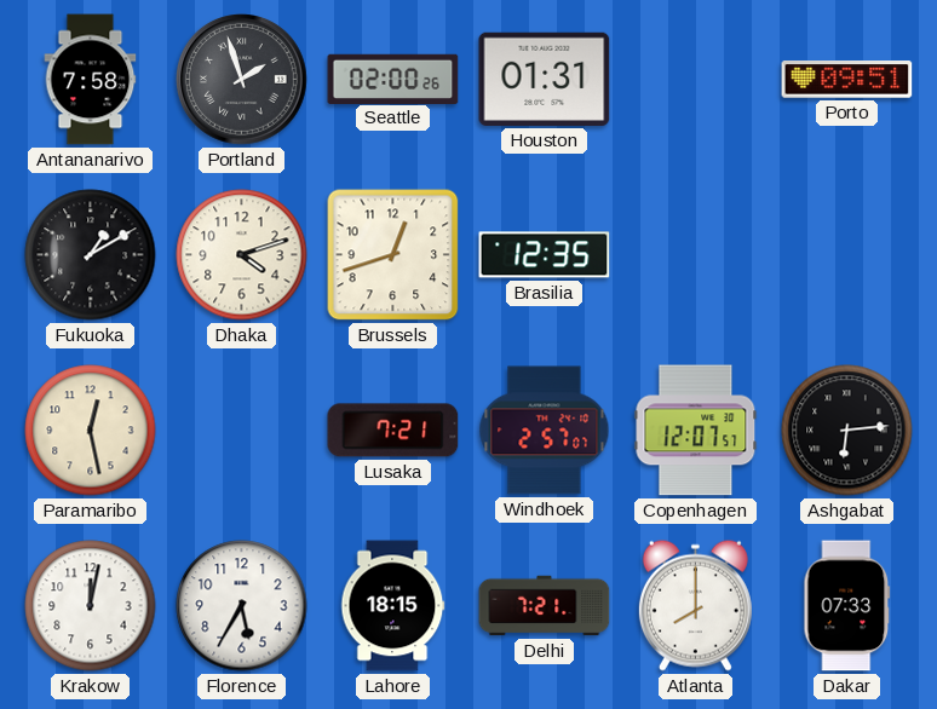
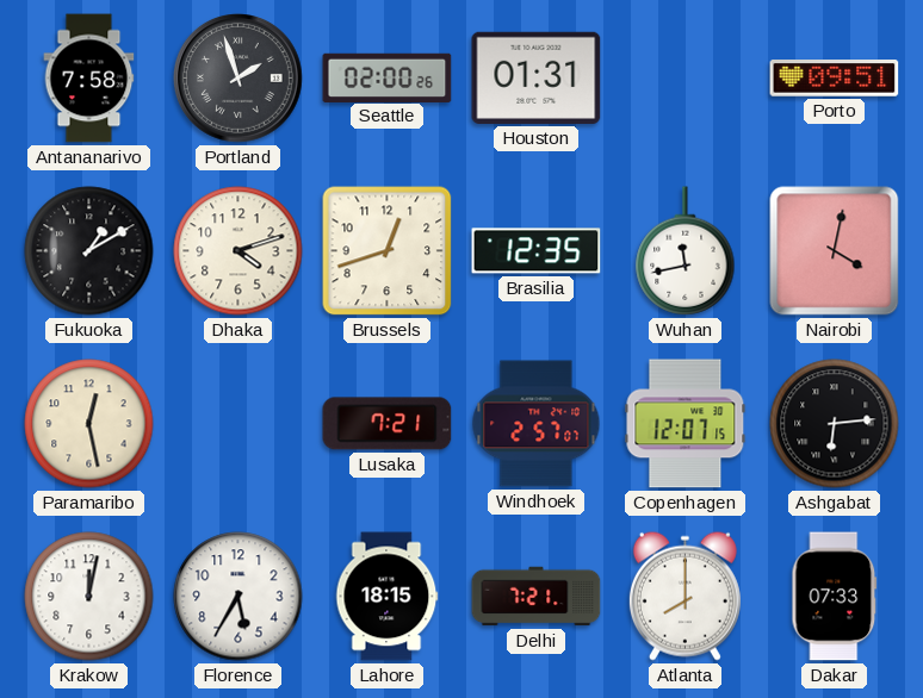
Wuhan: none -> 11:43
Nairobi: none -> 4:02
Copenhagen: 12:07:57 -> 12:07:15
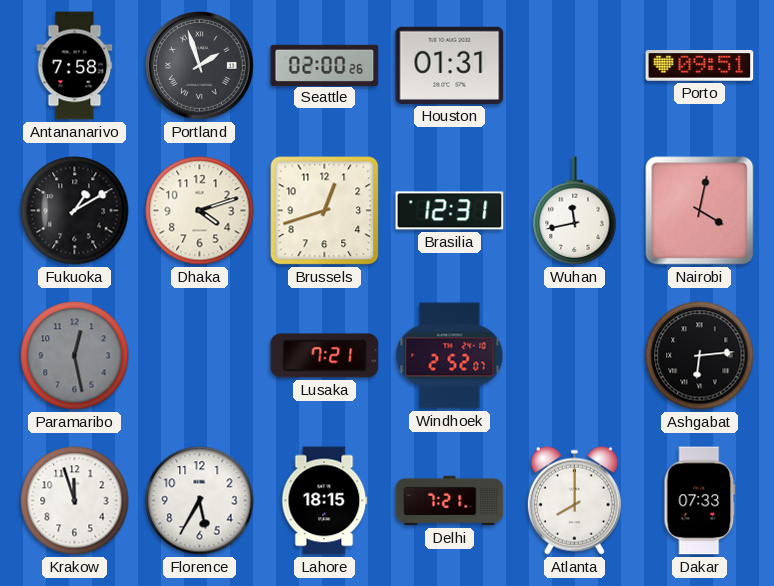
Brasilia: 12:35 -> 12:31
Paramaribo dial: cream -> grey
Windhoek: 2:57 -> 2:52
Copenhagen: 12:07 -> none
Krakow: 12:02 -> 11:57
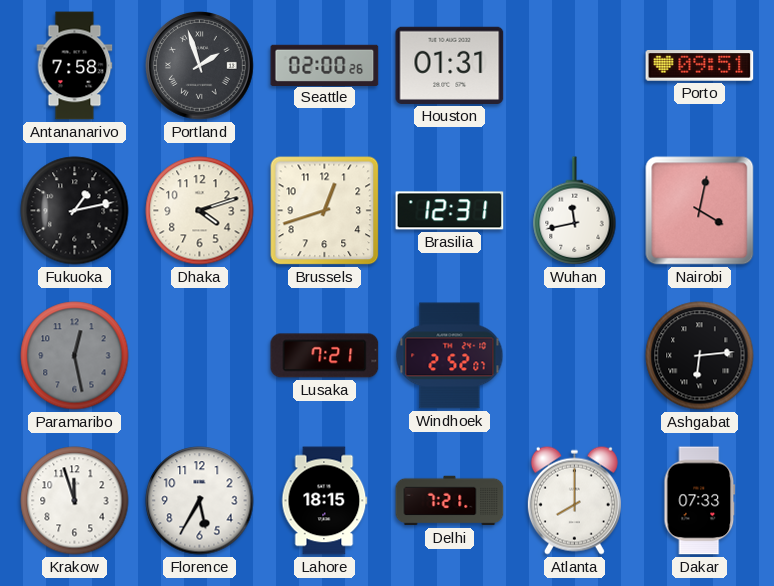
Fukuoka: 1:10 -> 1:13
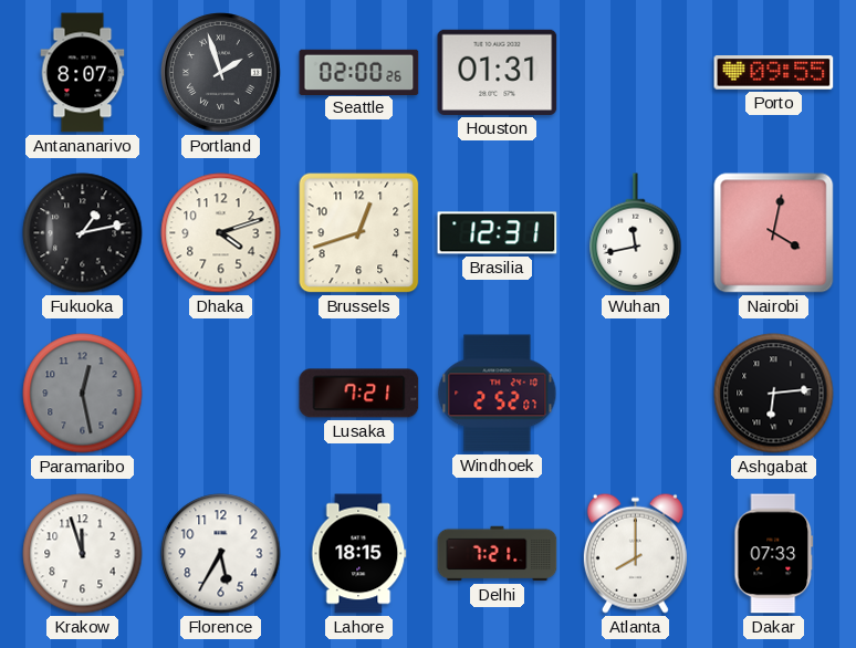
Antananarivo: 7:58 -> 8:07
Porto: 09:51 -> 09:55
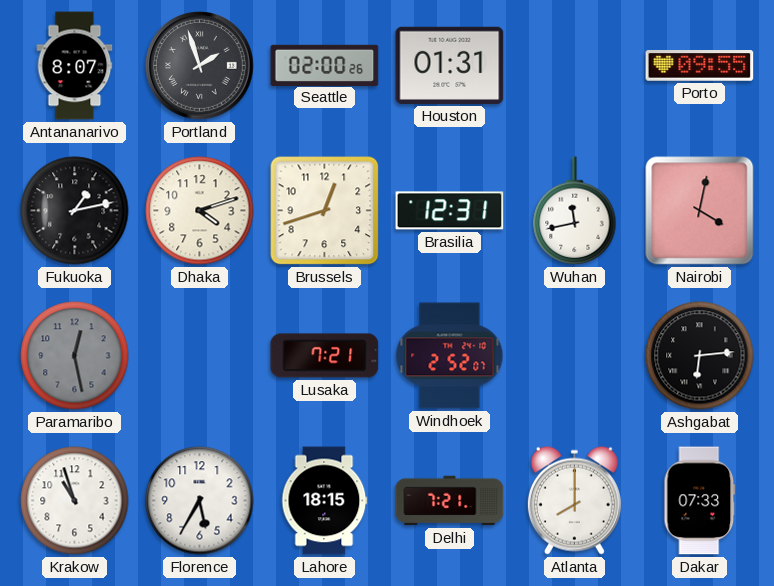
Krakow: 11:57 -> 10:57
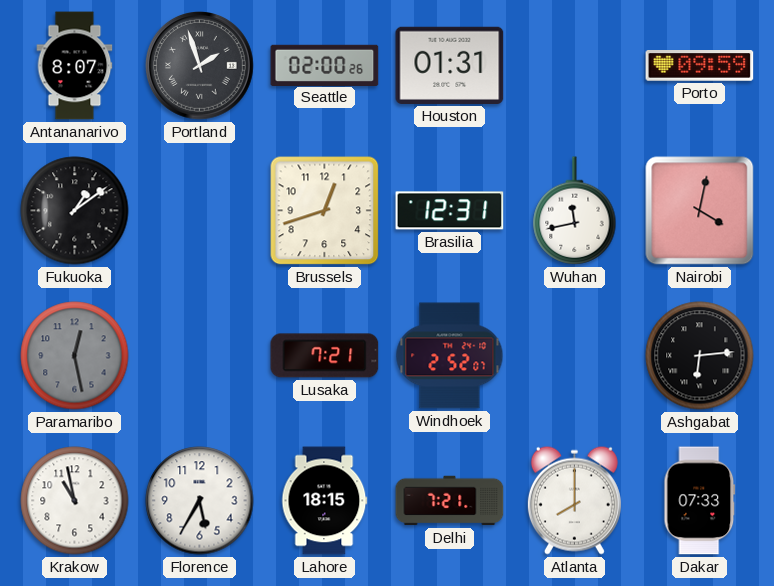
Porto: 09:55 -> 09:59
Fukuoka: 1:13 -> 1:09
Dhaka: 4:12 -> none
Krakow: 10:57 -> 10:58
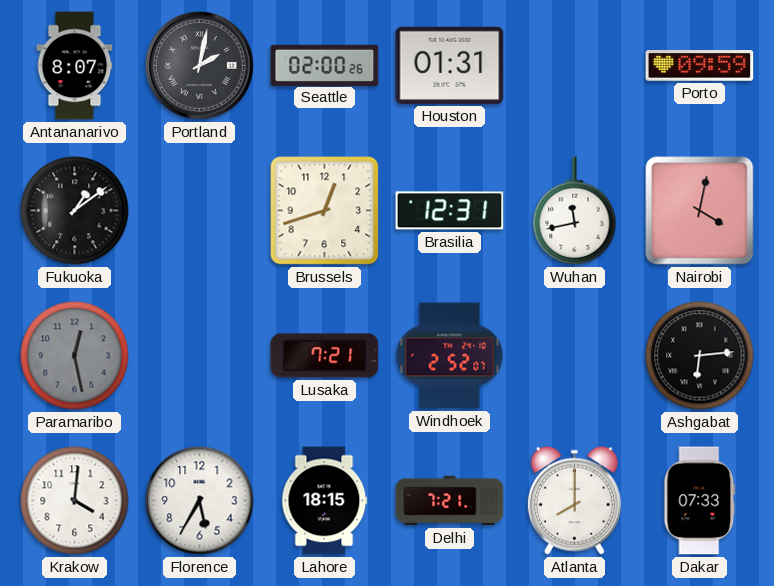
Portland: 1:57 -> 2:02
Krakow: 10:58 -> 4:01
